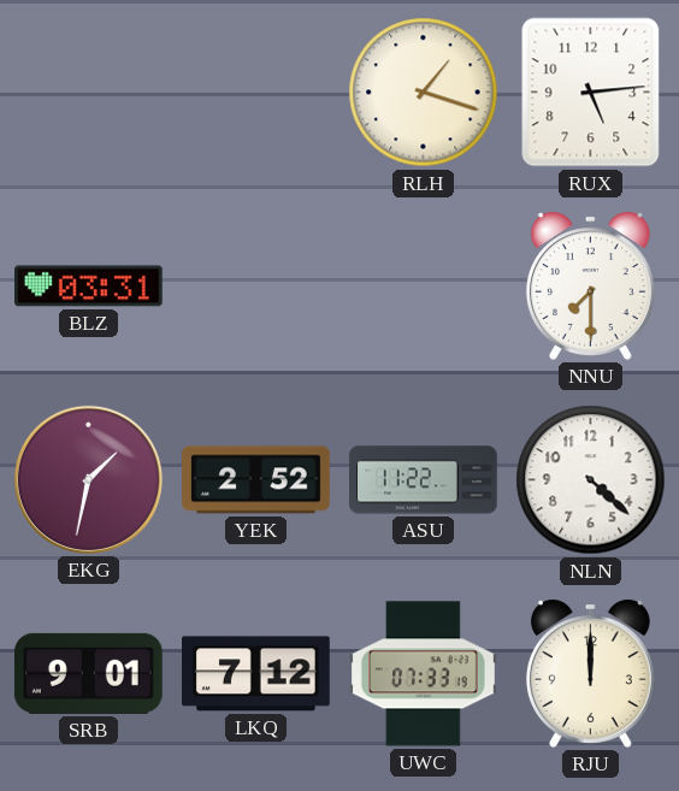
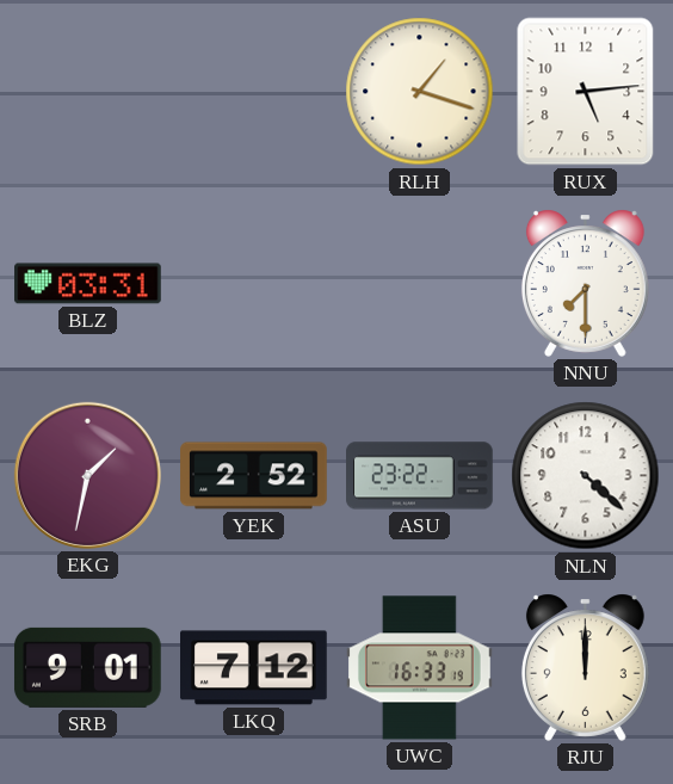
ASU: 11:22 -> 23:22
UWC: 07:33 -> 16:33
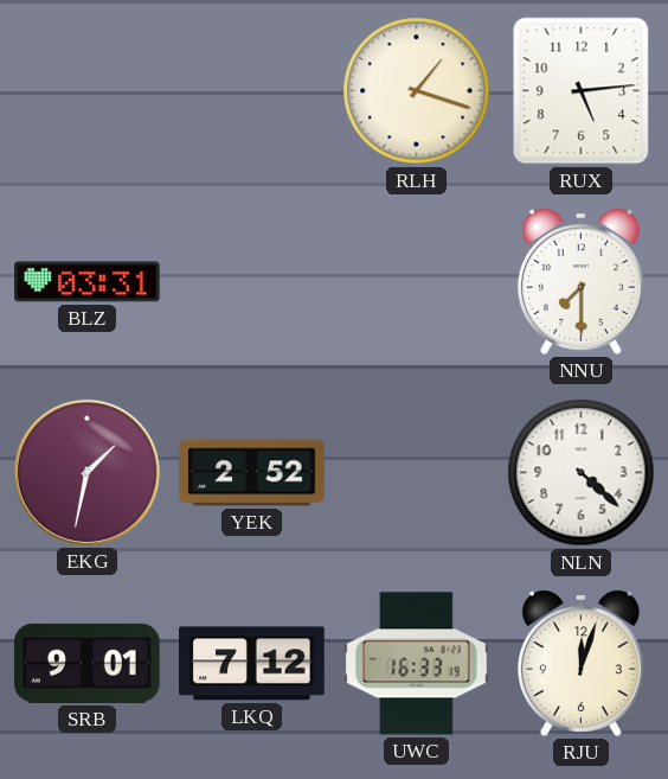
ASU: 23:22 -> none
RJU: 12:00 -> 12:03
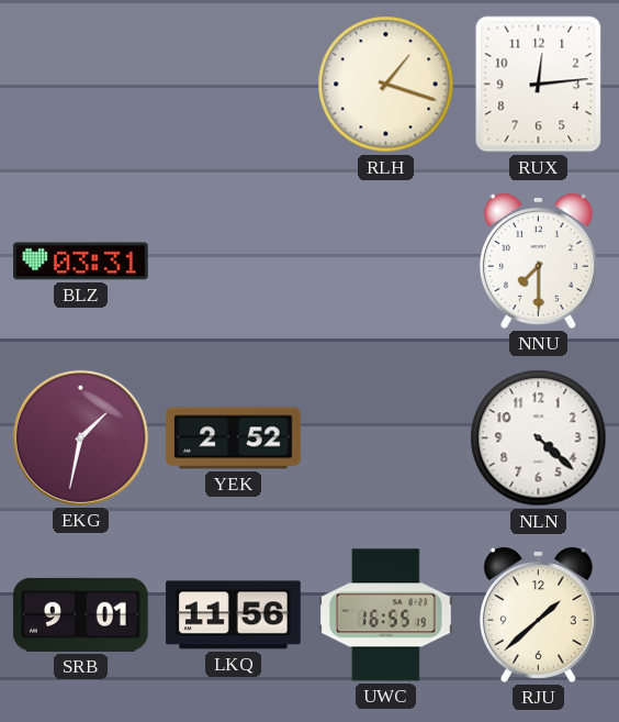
RUX: 5:14 -> 12:14
LKQ: 7:12 -> 11:56
UWC: 16:33 -> 16:55
RJU: 12:03 -> 1:38
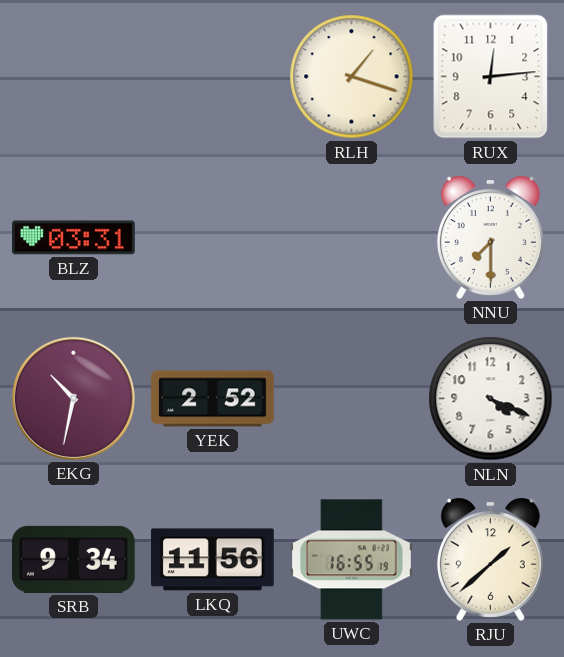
EKG: 1:32 -> 10:32
NLN: 4:22 -> 4:19
SRB: 9:01 -> 9:34
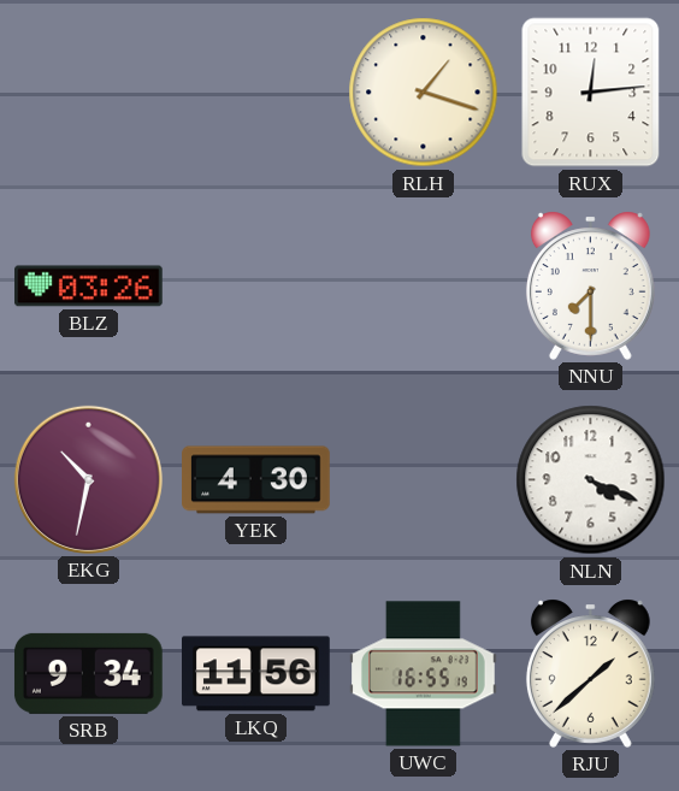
BLZ: 03:31 -> 03:26
YEK: 2:52 -> 4:30
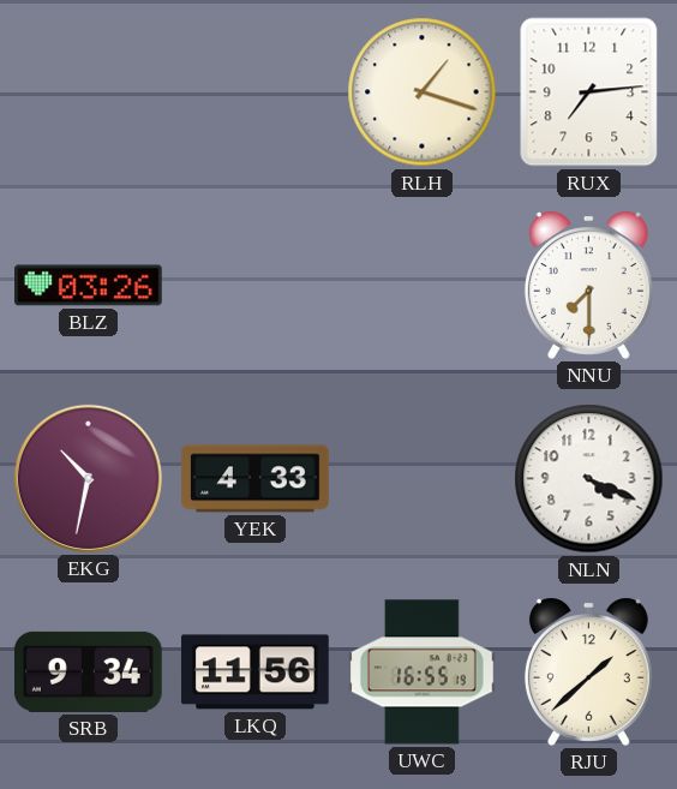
RUX: 12:14 -> 7:14
YEK: 4:30 -> 4:33
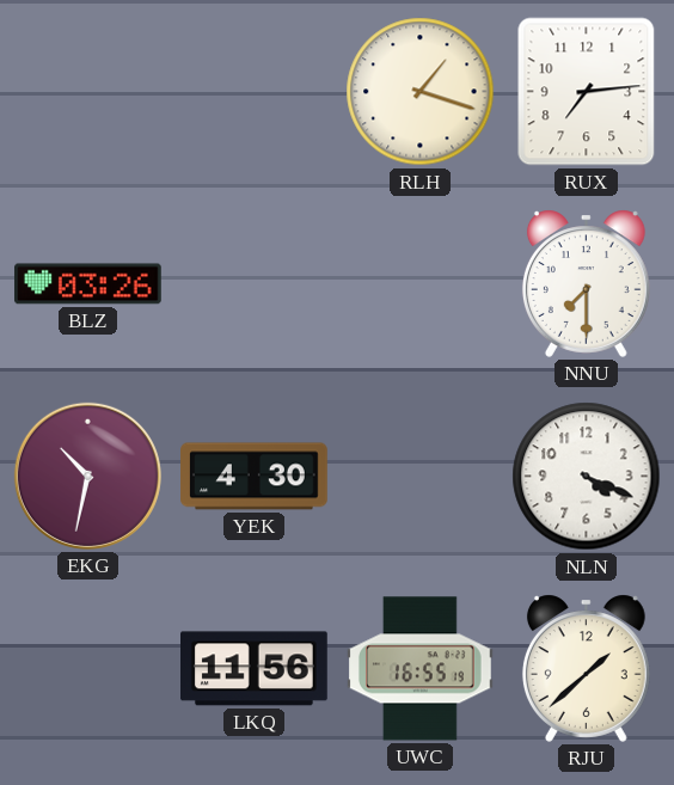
YEK: 4:33 -> 4:30
SRB: 9:34 -> none
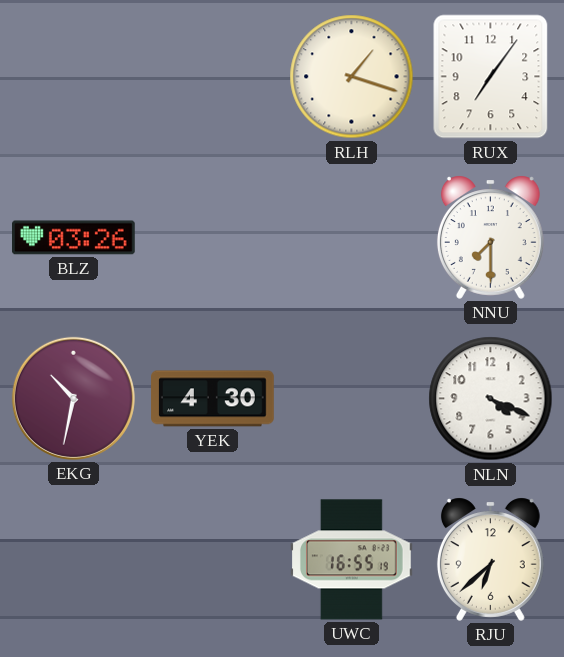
RUX: 7:14 -> 7:06
LKQ: 11:56 -> none
RJU: 1:38 -> 6:38
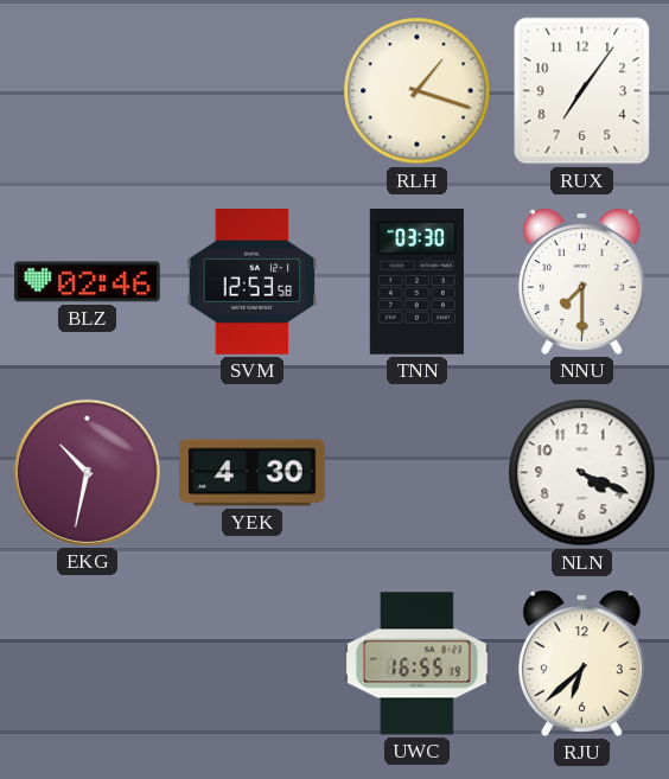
BLZ: 03:26 -> 02:46
SVM: none -> 12:53
TNN: none -> 03:30
